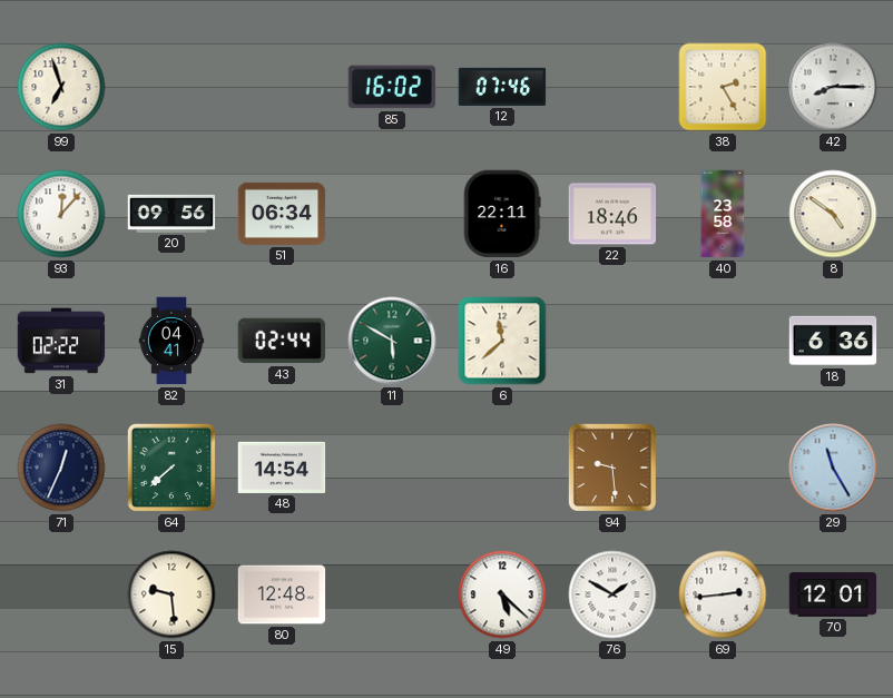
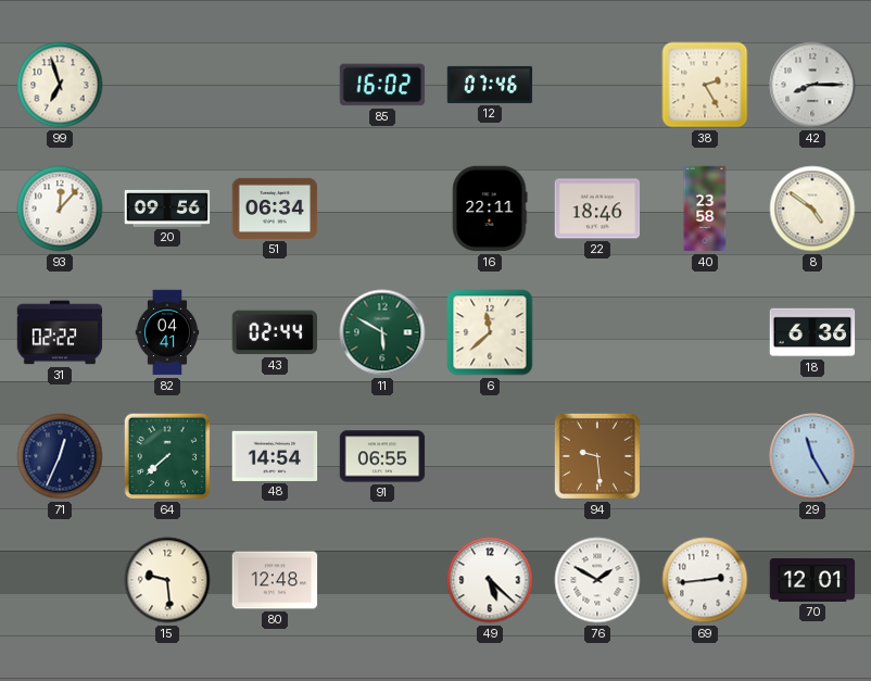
91: none -> 06:55
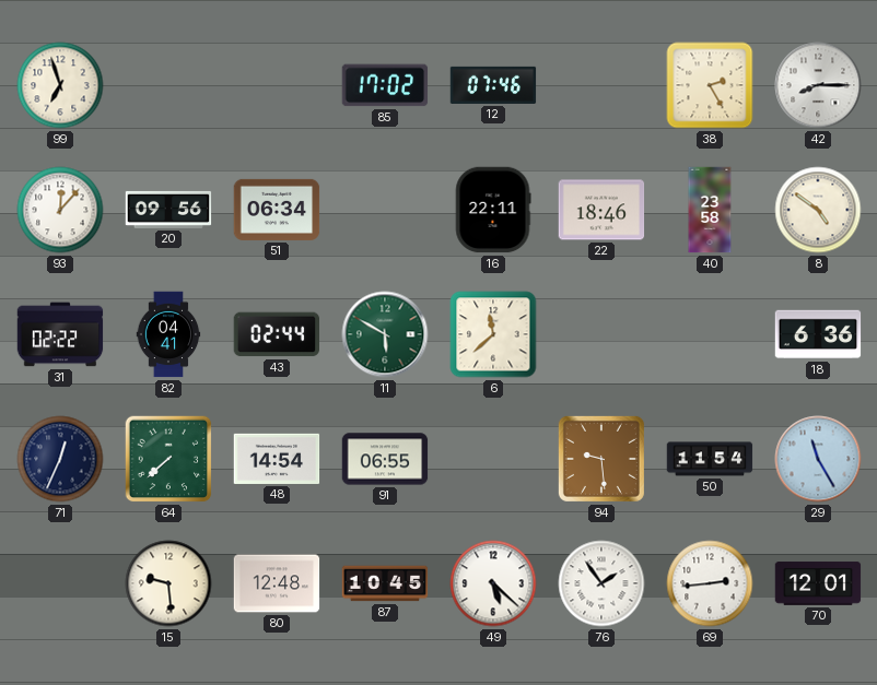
85: 16:02 -> 17:02
50: none -> 11:54
87: none -> 10:45
76: 1:50 -> 1:54
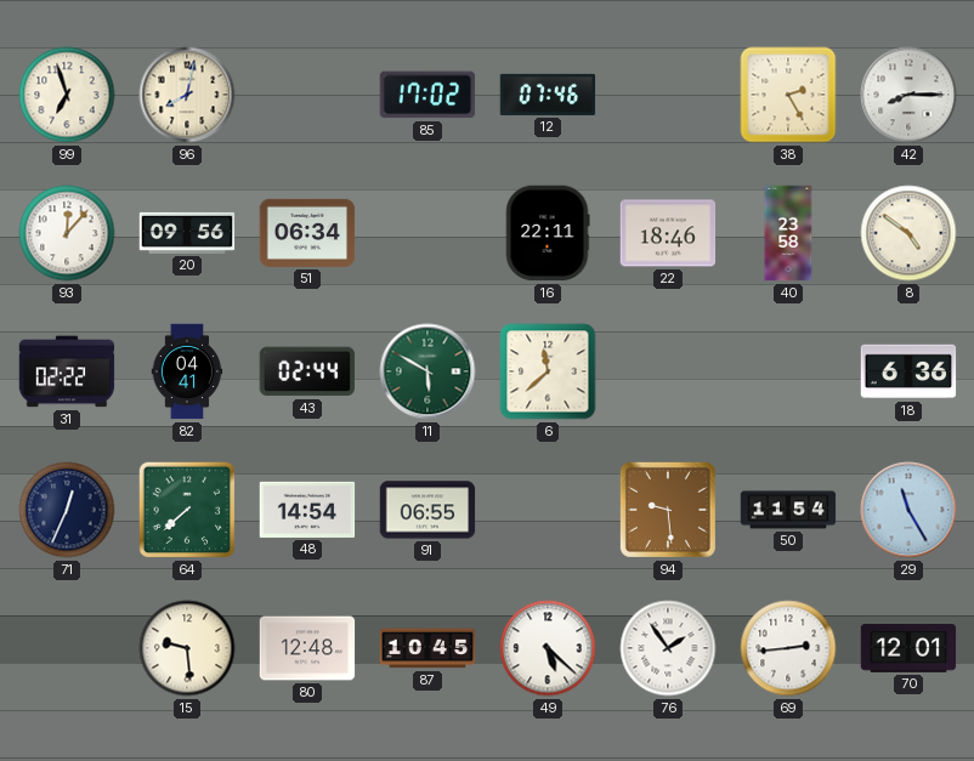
96: none -> 8:02
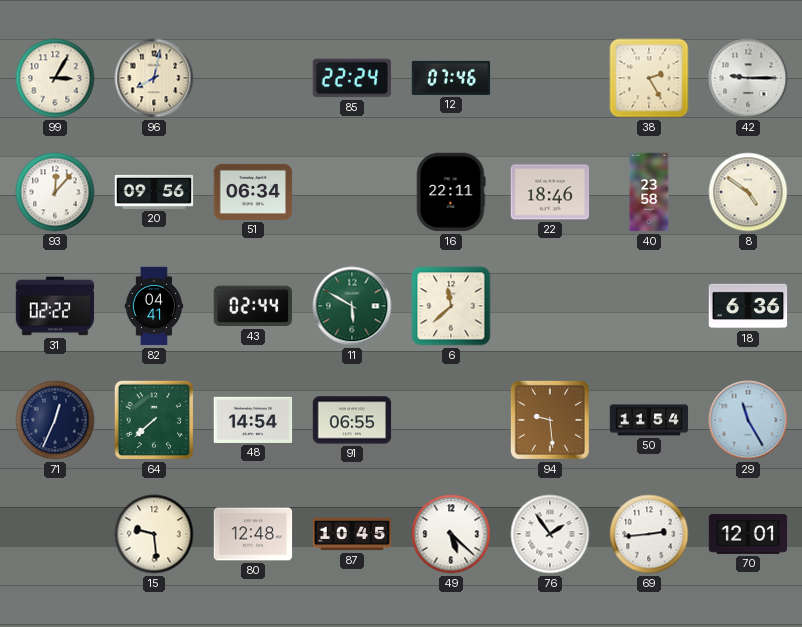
99: 6:57 -> 3:05
85: 17:02 -> 22:24
42: 8:15 -> 9:15
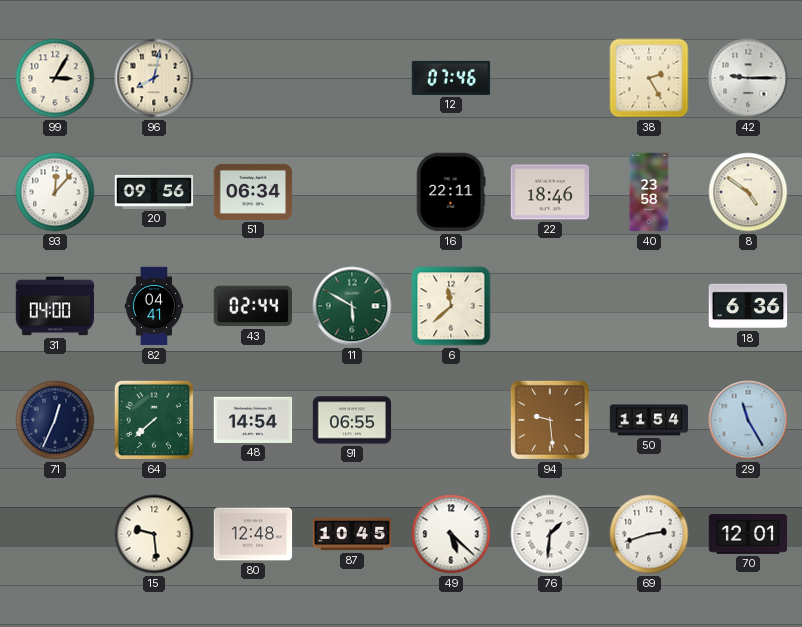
85: 22:24 -> none
31: 02:22 -> 04:00
76: 1:54 -> 1:31
69: 2:44 -> 2:42
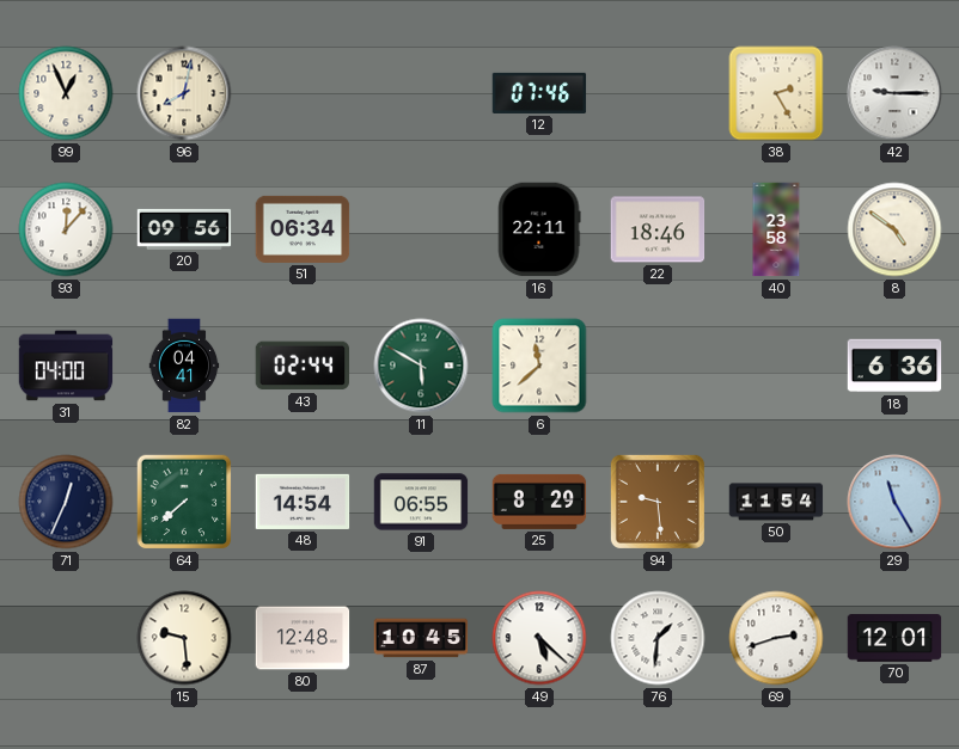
99: 3:05 -> 12:56
25: none -> 8:29
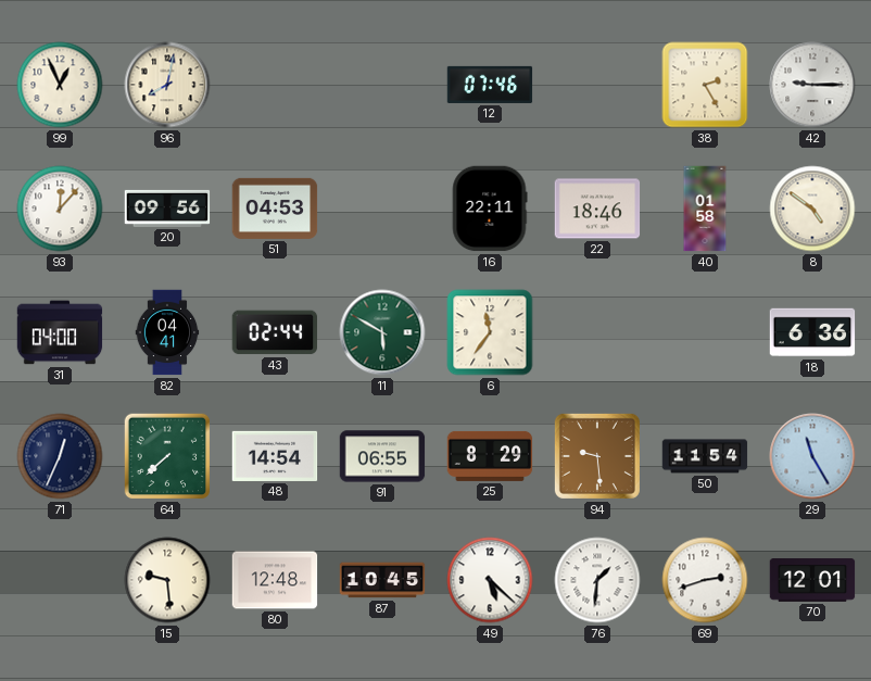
51: 06:34 -> 04:53
40: 23:58 -> 01:58
6: 11:38 -> 11:36
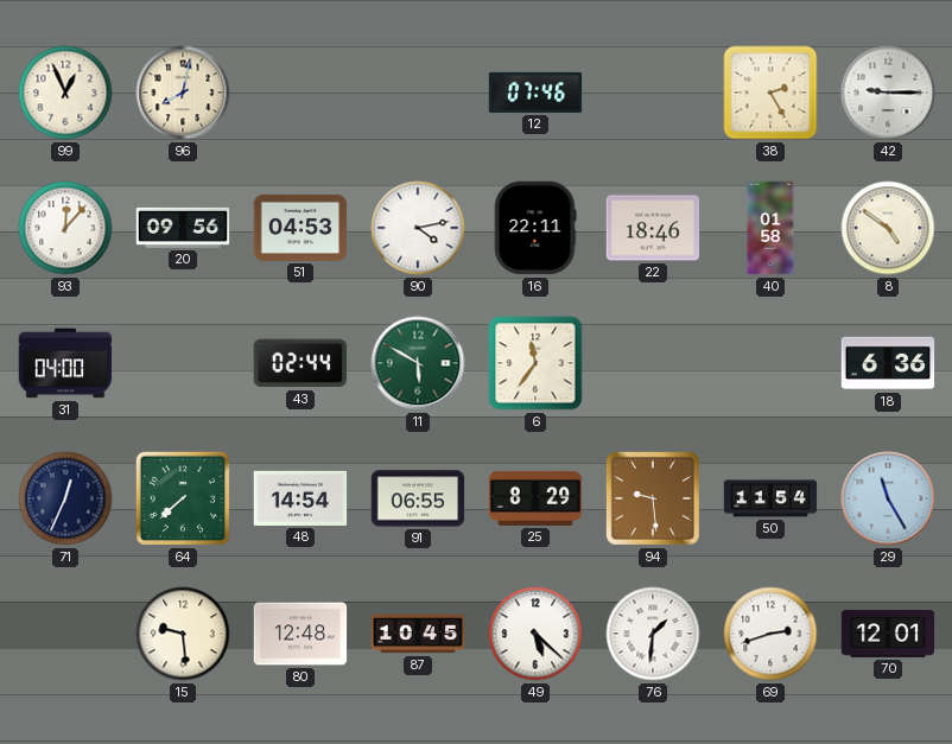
90: none -> 4:13
82: 04:41 -> none
